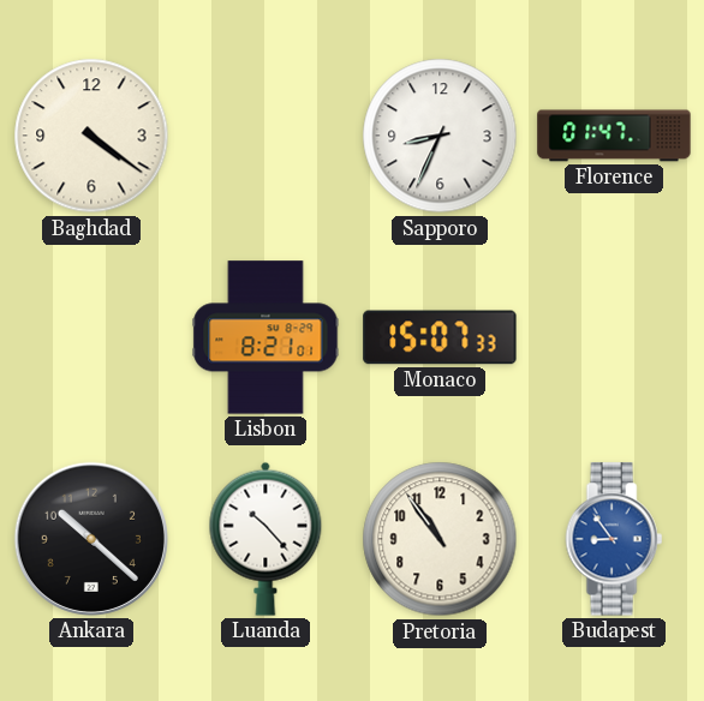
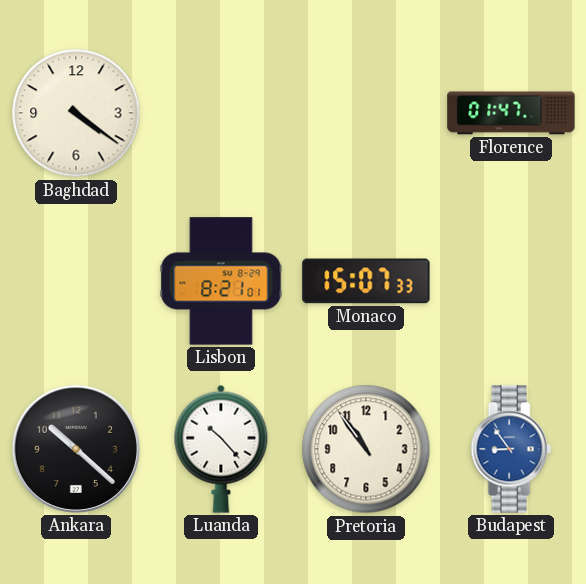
Sapporo: 8:34 -> none
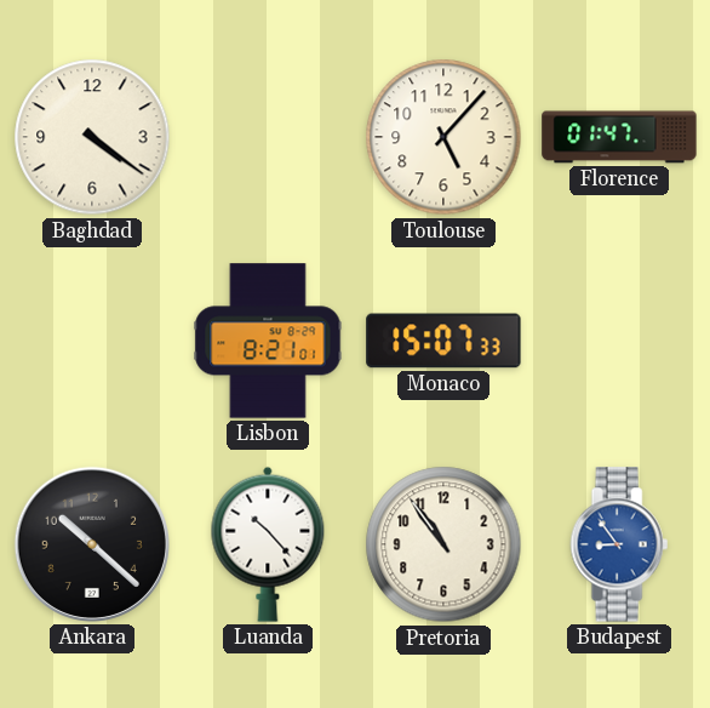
Toulouse: none -> 5:07
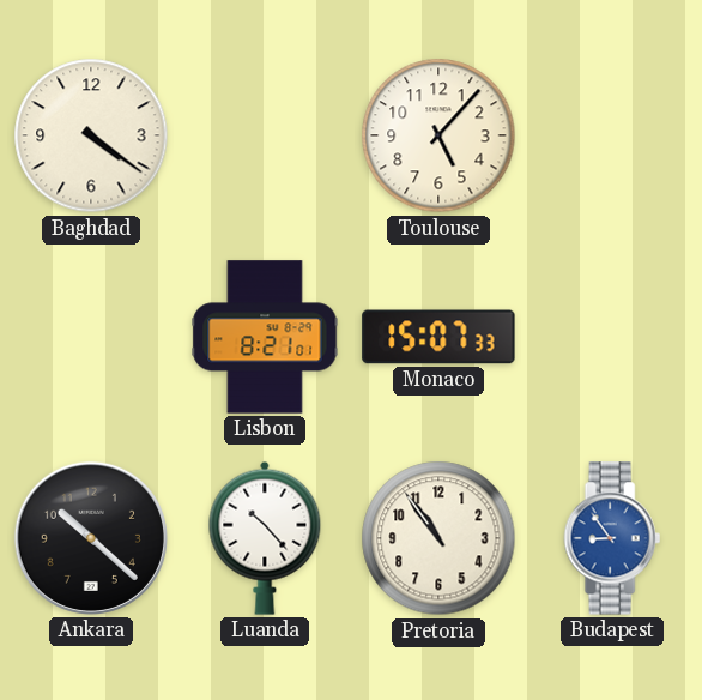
Florence: 01:47 -> none
